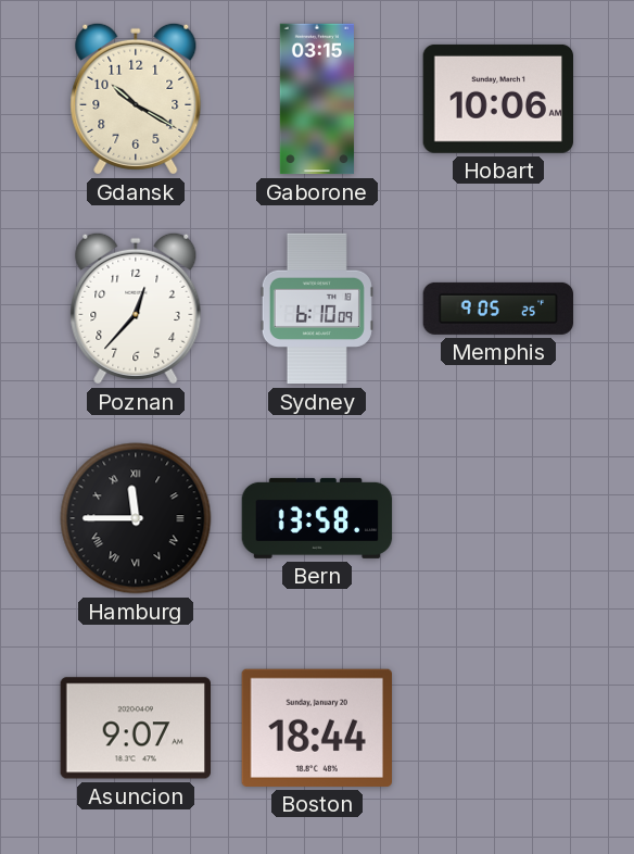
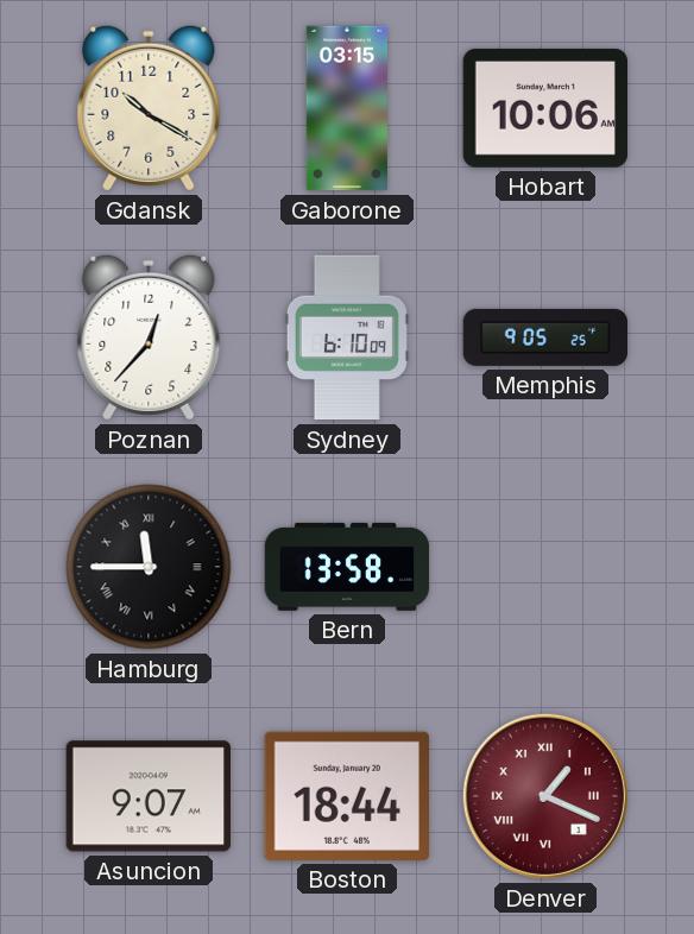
Denver: none -> 1:19
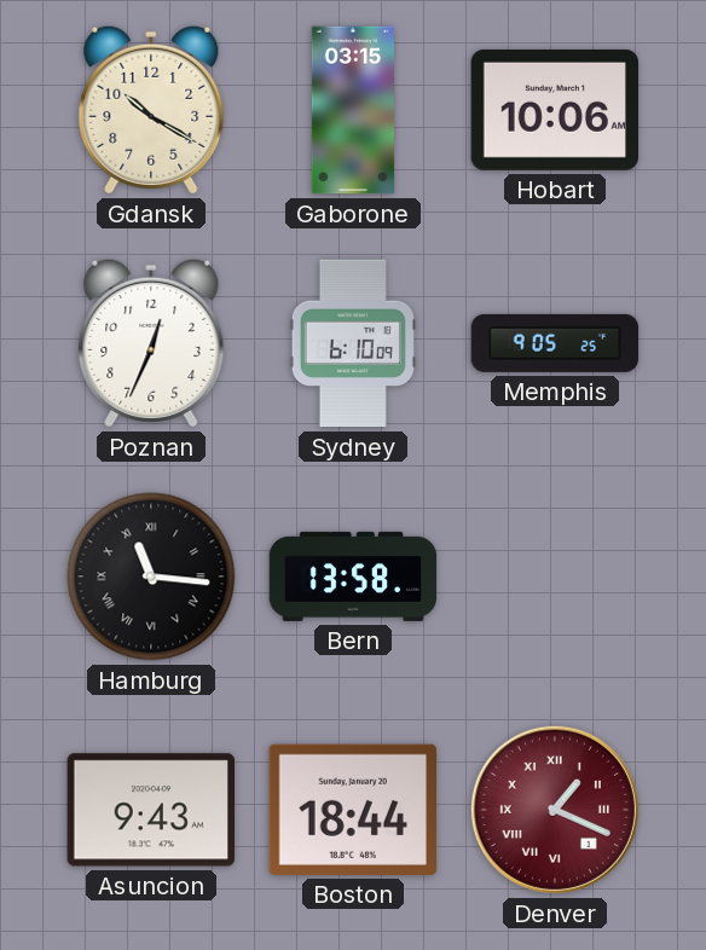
Poznan: 12:37 -> 12:34
Hamburg: 11:45 -> 11:16
Asuncion: 9:07 -> 9:43
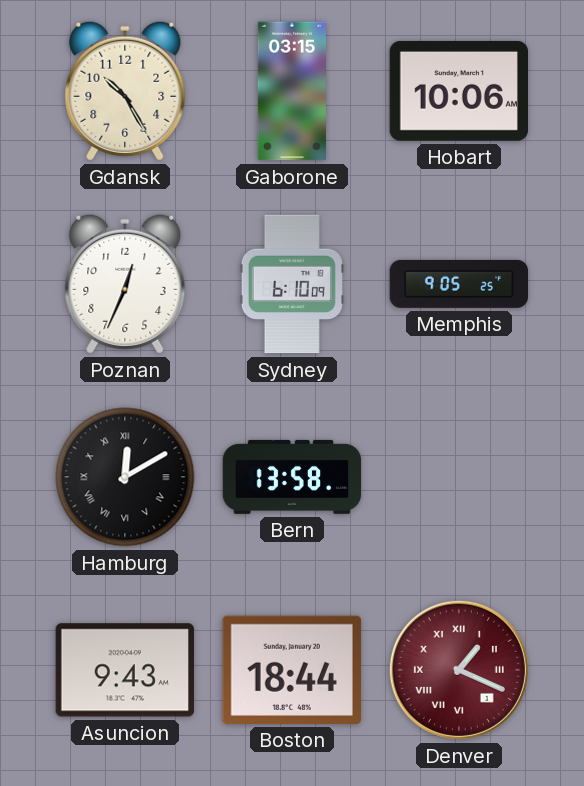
Gdansk: 10:20 -> 10:25
Hamburg: 11:16 -> 12:10
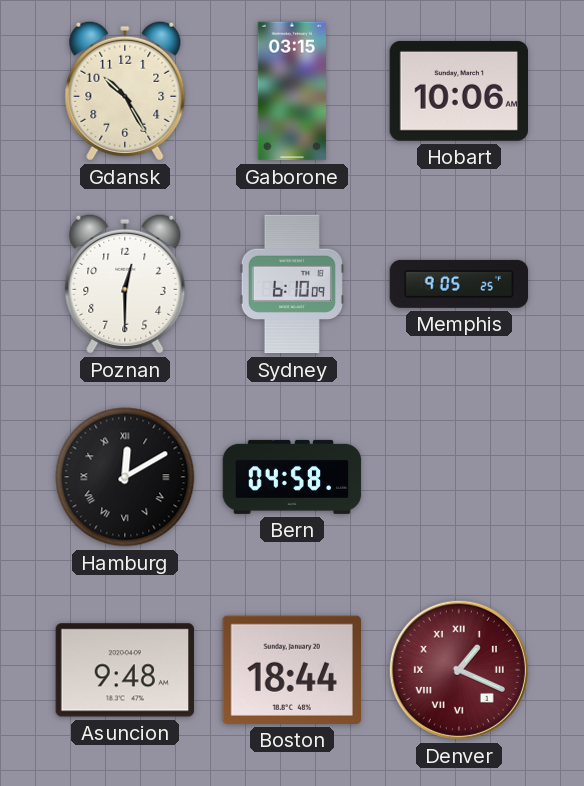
Poznan: 12:34 -> 12:30
Bern: 13:58 -> 04:58
Asuncion: 9:43 -> 9:48
